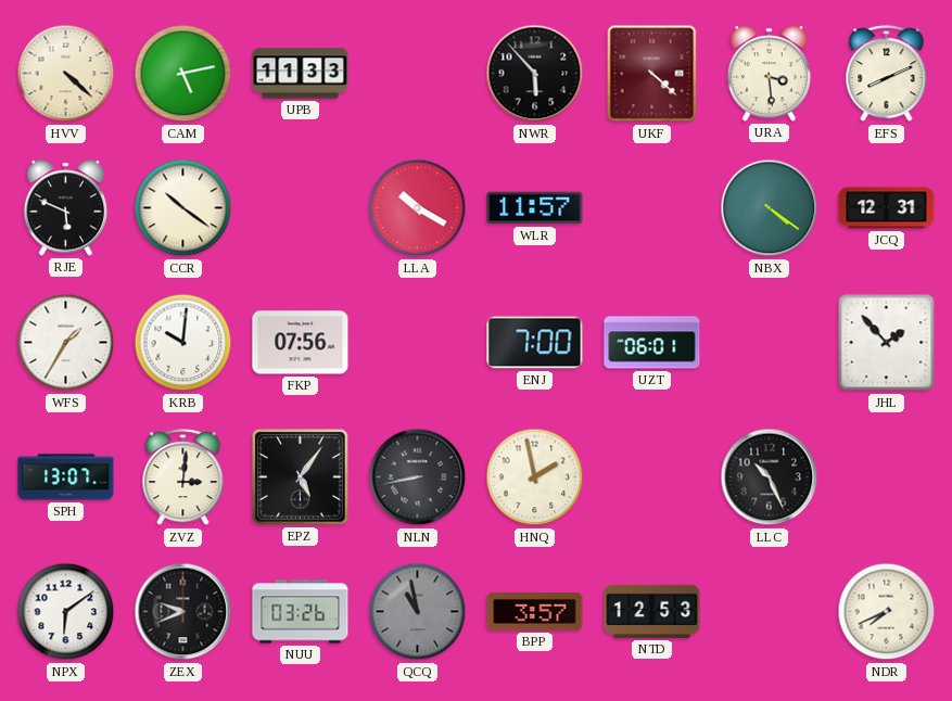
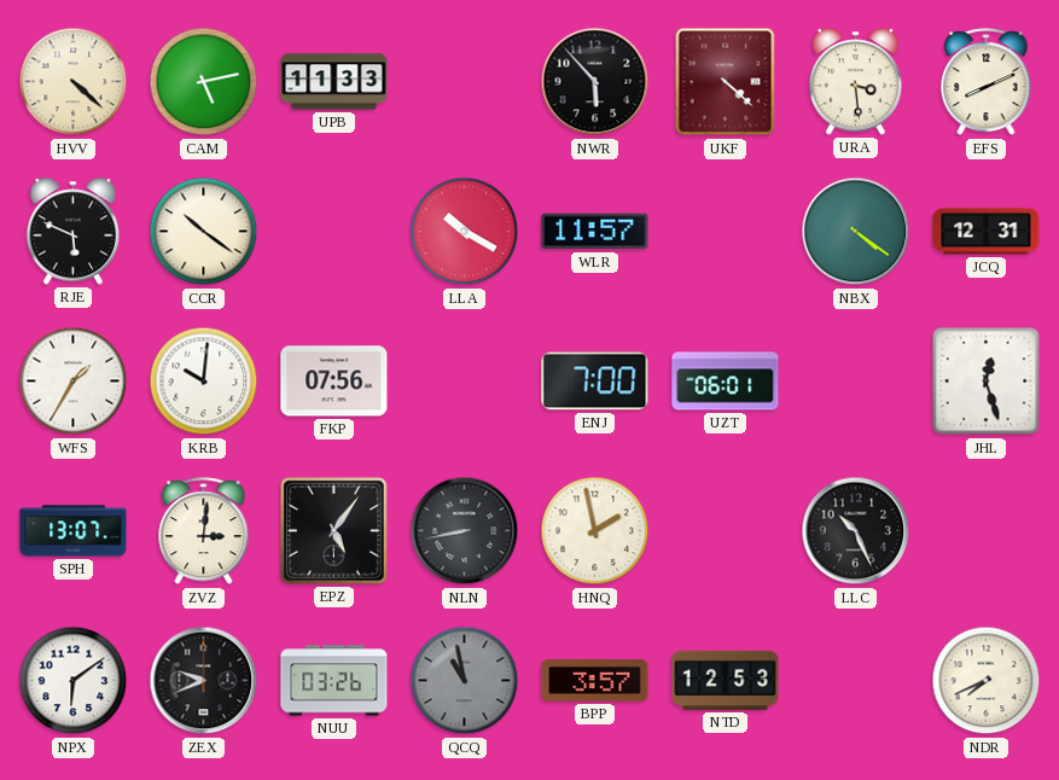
JHL: 1:53 -> 12:27
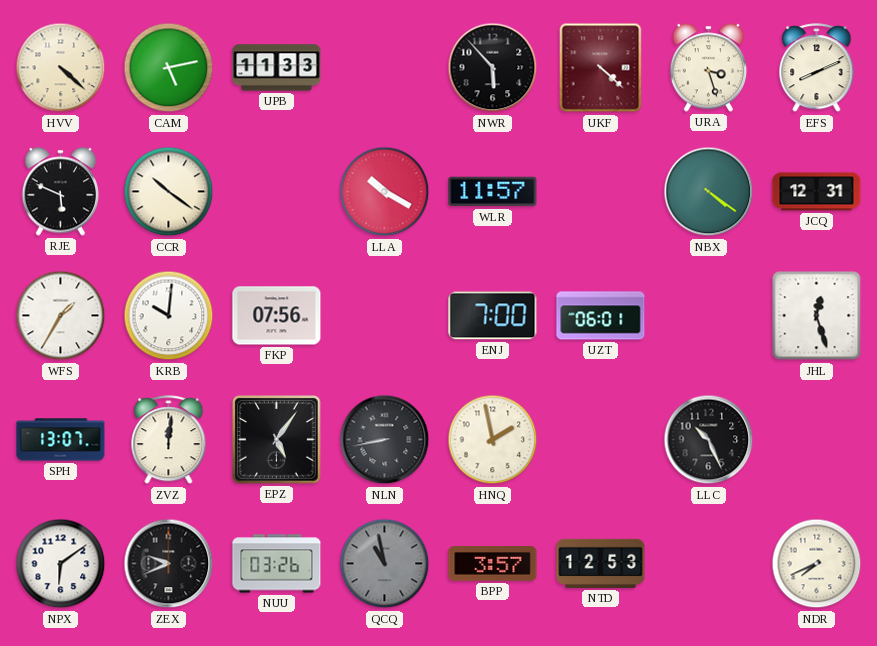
URA: 3:29 -> 3:27
ZVZ: 3:01 -> 12:01
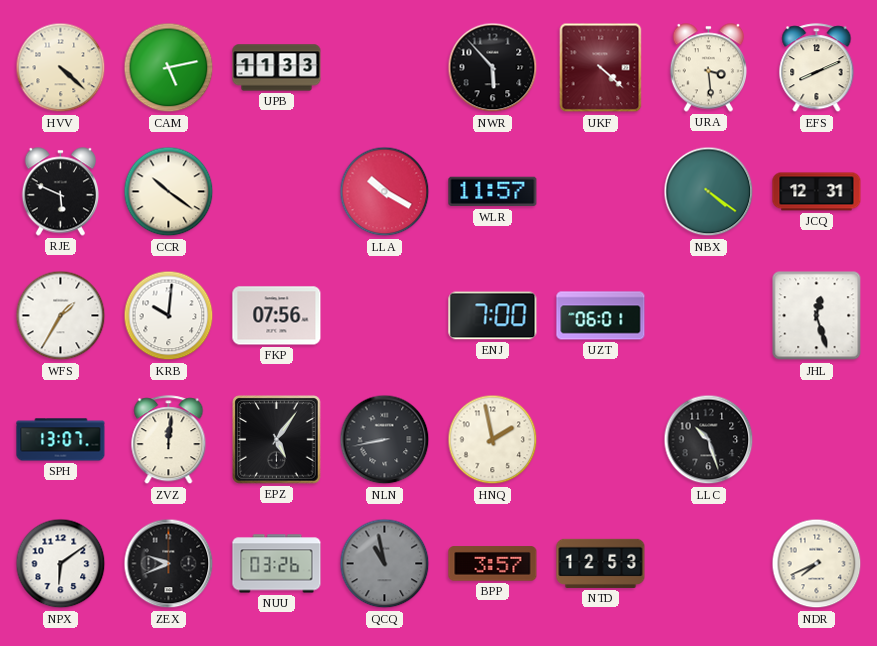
URA: 3:27 -> 3:29
LLC: 10:26 -> 10:27
